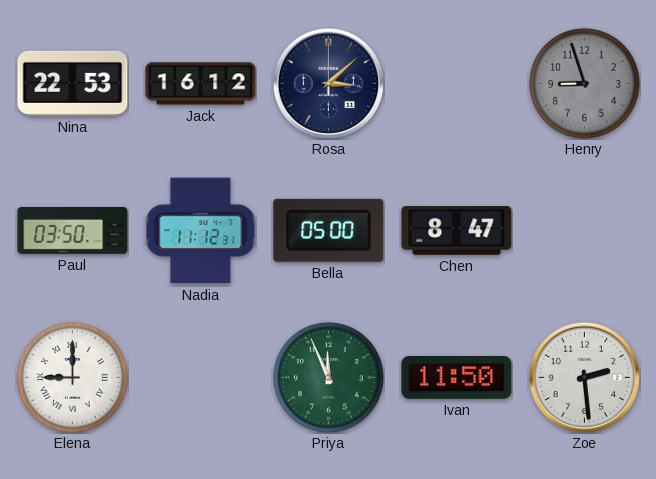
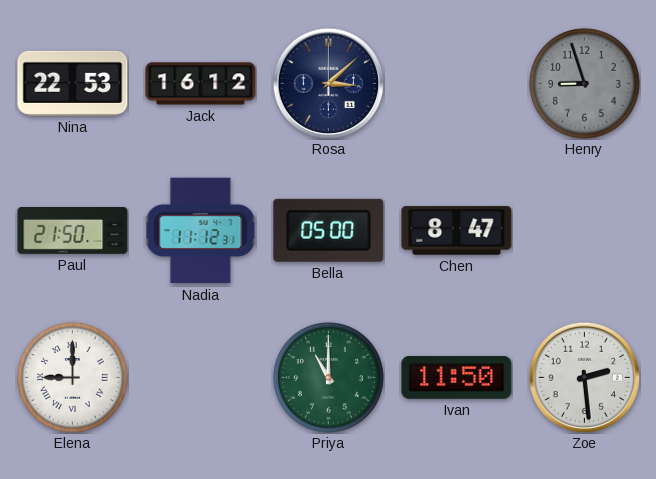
Paul: 03:50 -> 21:50
Priya: 11:56 -> 11:00
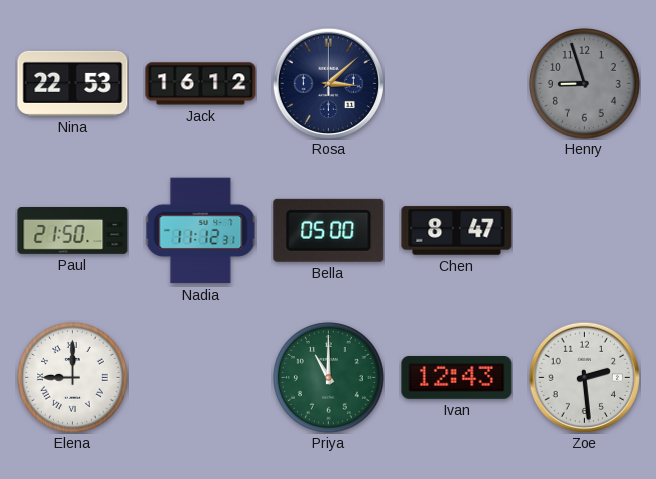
Ivan: 11:50 -> 12:43
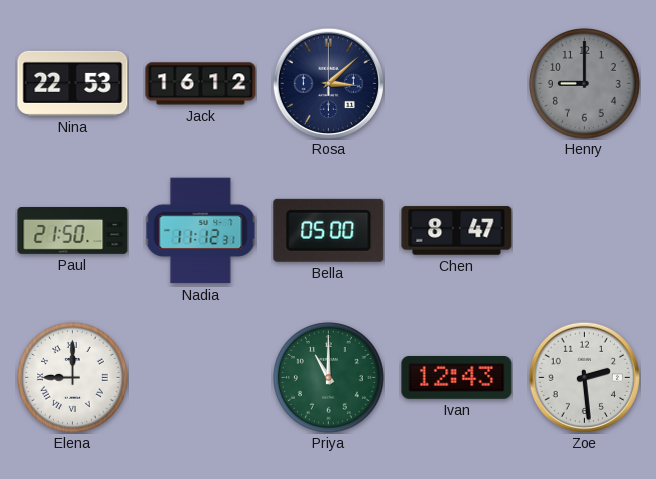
Henry: 8:57 -> 9:00
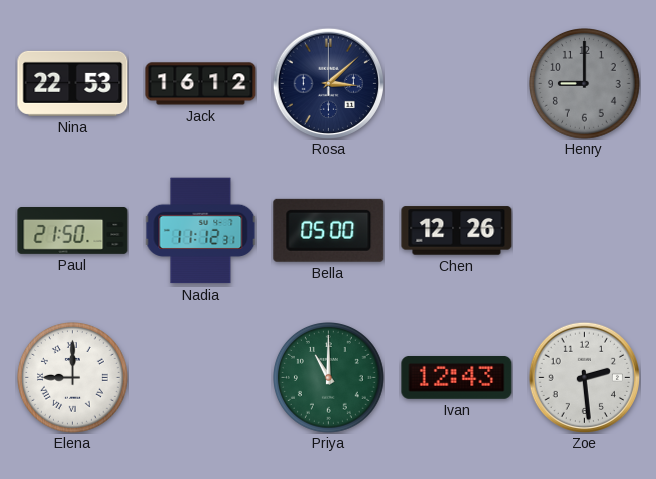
Chen: 8:47 -> 12:26
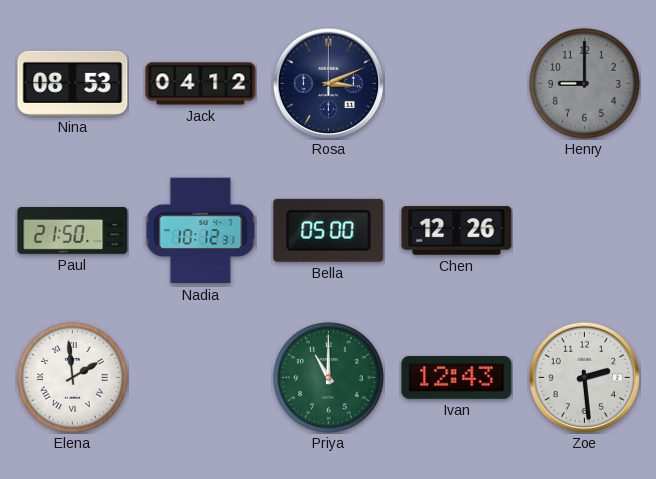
Nina: 22:53 -> 08:53
Jack: 16:12 -> 04:12
Rosa: 3:08 -> 3:11
Nadia: 11:12 -> 10:12
Elena: 9:00 -> 1:59
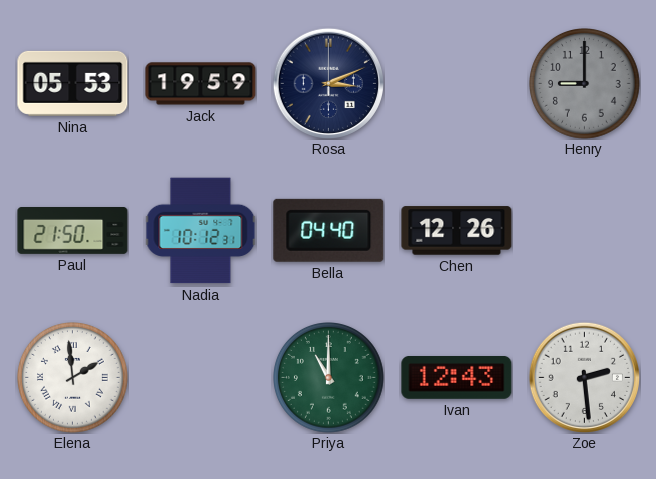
Nina: 08:53 -> 05:53
Jack: 04:12 -> 19:59
Bella: 05:00 -> 04:40
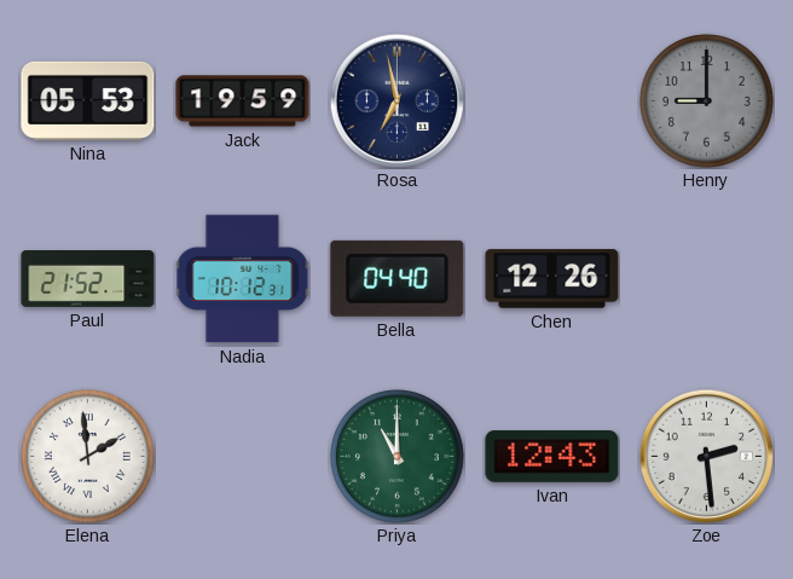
Rosa: 3:11 -> 6:58
Paul: 21:50 -> 21:52
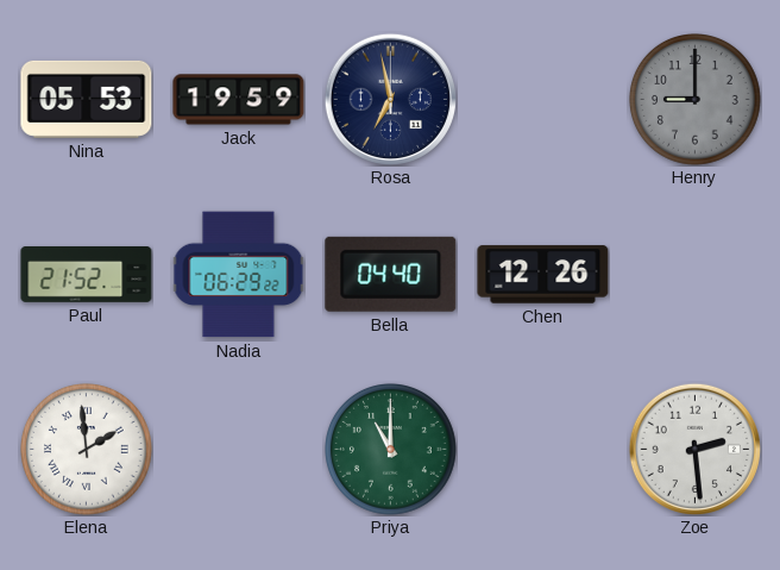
Nadia: 10:12 -> 06:29
Ivan: 12:43 -> none
